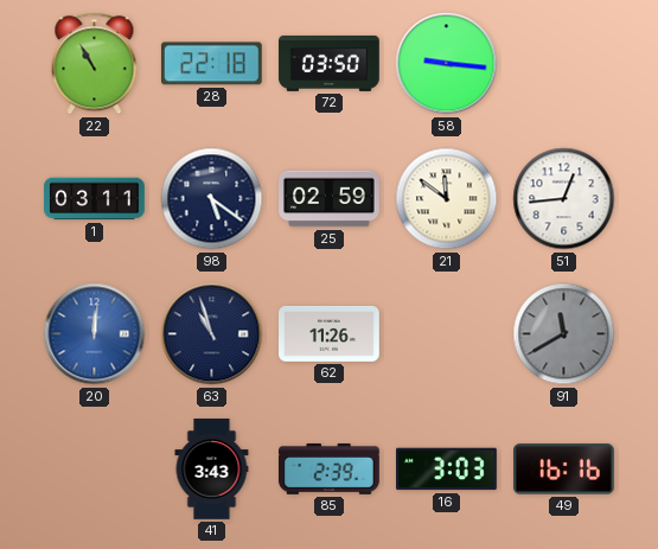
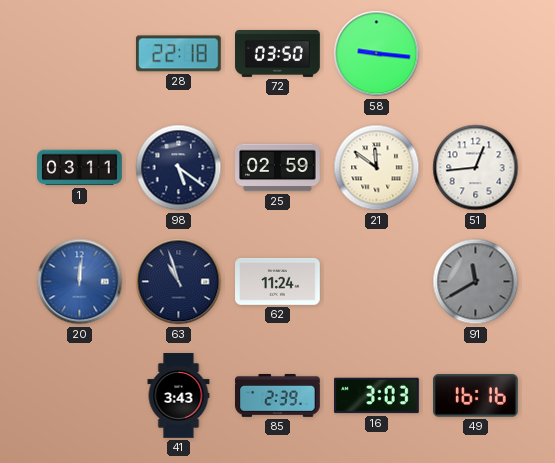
22: 10:55 -> none
62: 11:26 -> 11:24
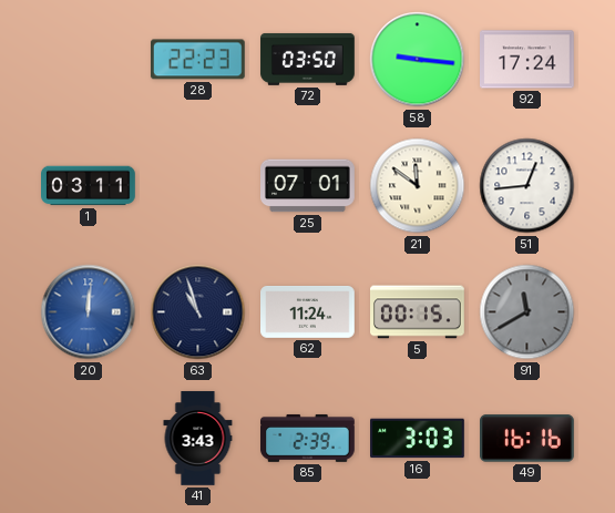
28: 22:18 -> 22:23
92: none -> 17:24
98: 5:21 -> none
25: 02:59 -> 07:01
5: none -> 00:15
